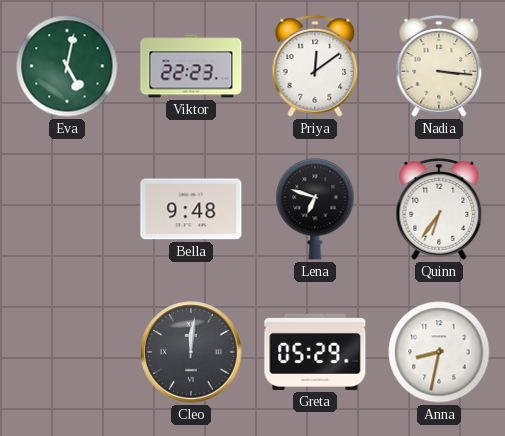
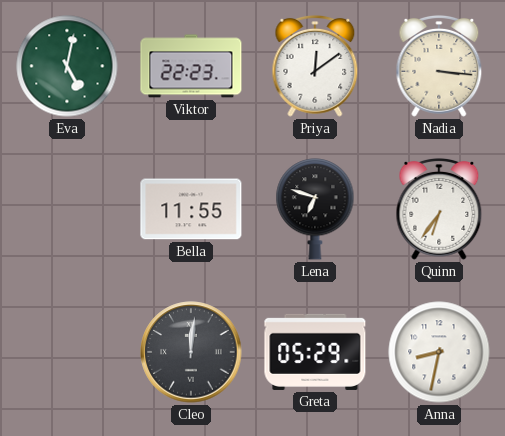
Bella: 9:48 -> 11:55
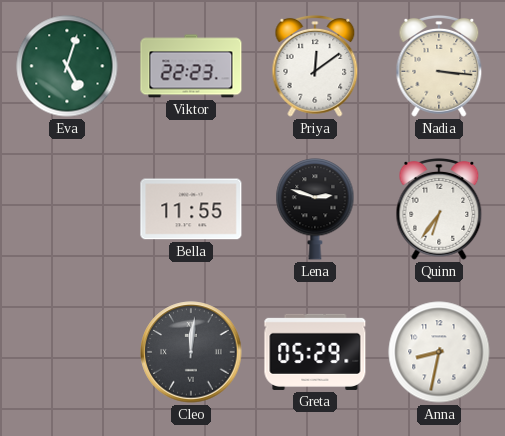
Eva: 5:02 -> 5:03
Lena: 6:48 -> 2:48
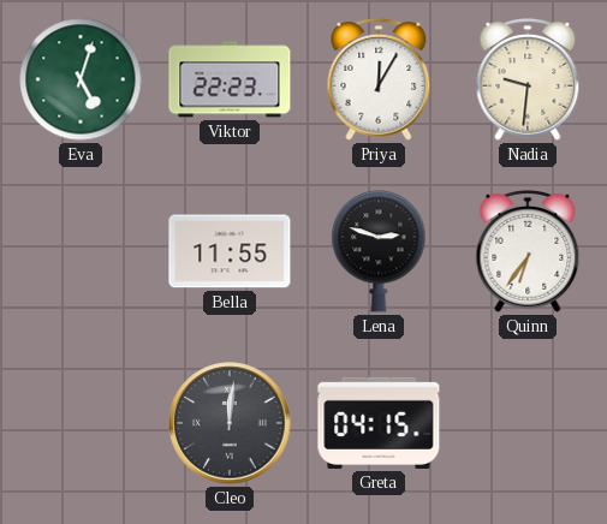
Priya: 12:09 -> 12:05
Nadia: 3:16 -> 9:31
Greta: 05:29 -> 04:15
Anna: 8:32 -> none
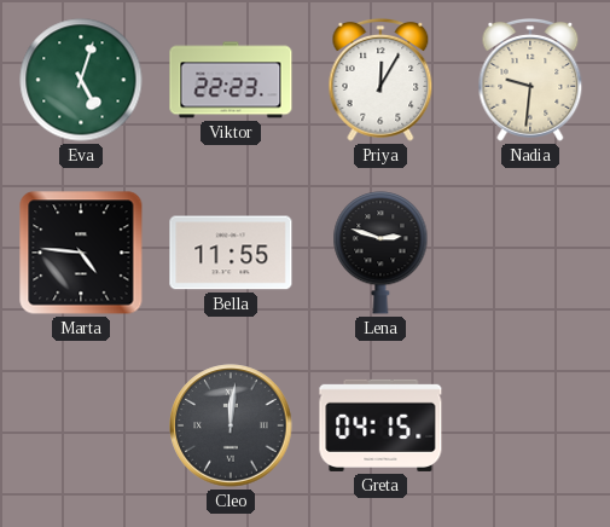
Marta: none -> 4:46
Quinn: 6:36 -> none
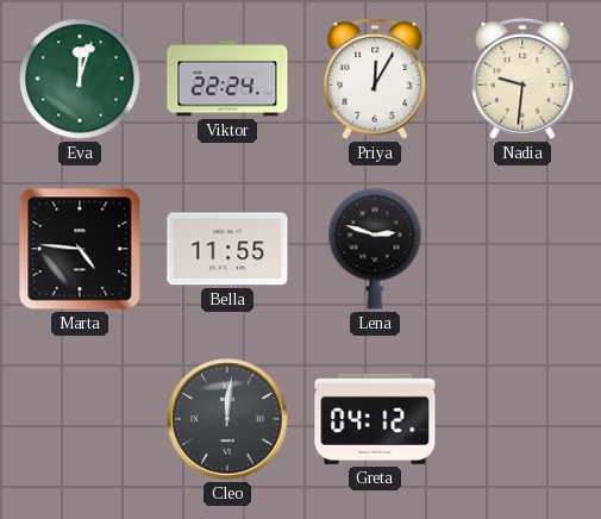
Eva: 5:03 -> 12:03
Viktor: 22:23 -> 22:24
Greta: 04:15 -> 04:12
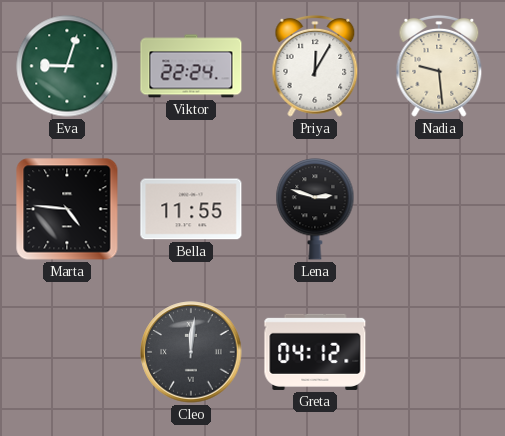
Eva: 12:03 -> 9:03
Nadia: 9:31 -> 9:29
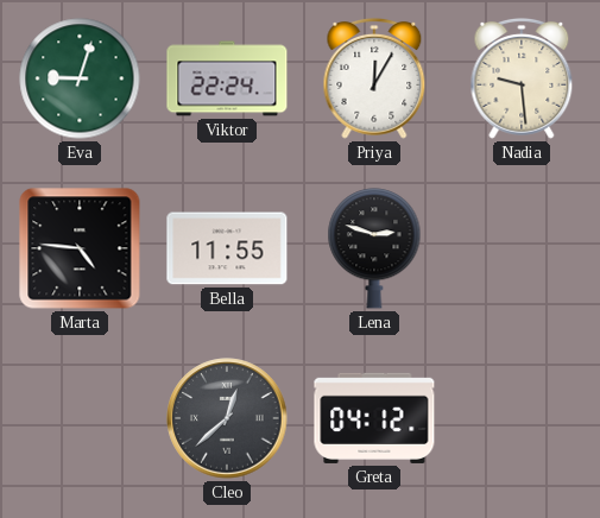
Cleo: 12:01 -> 12:38
